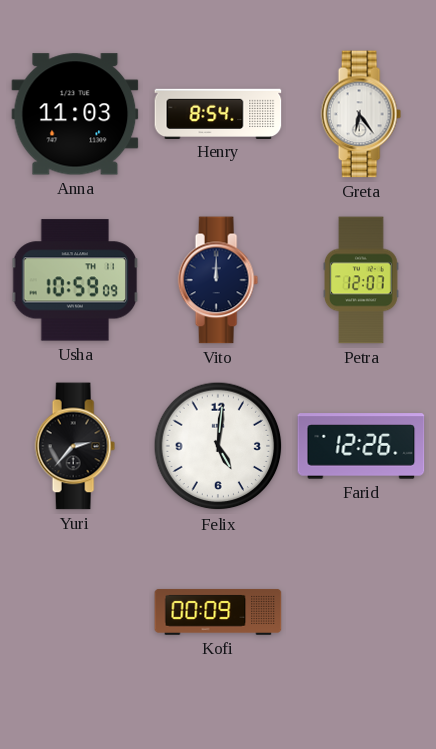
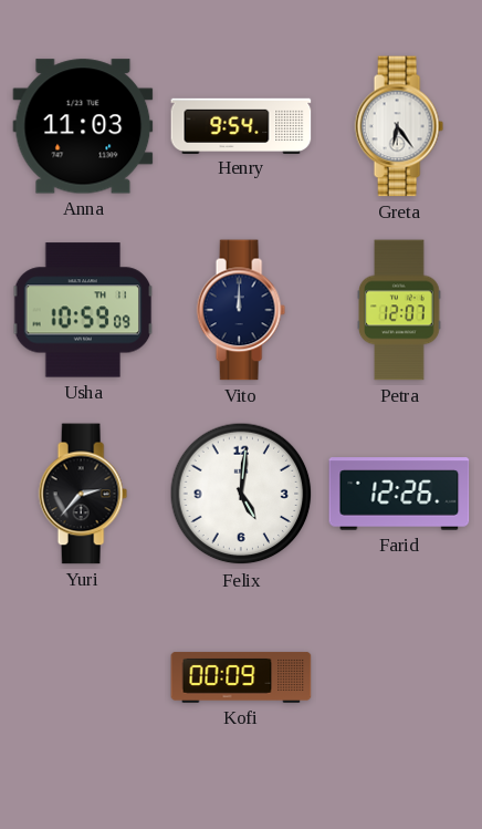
Henry: 8:54 -> 9:54
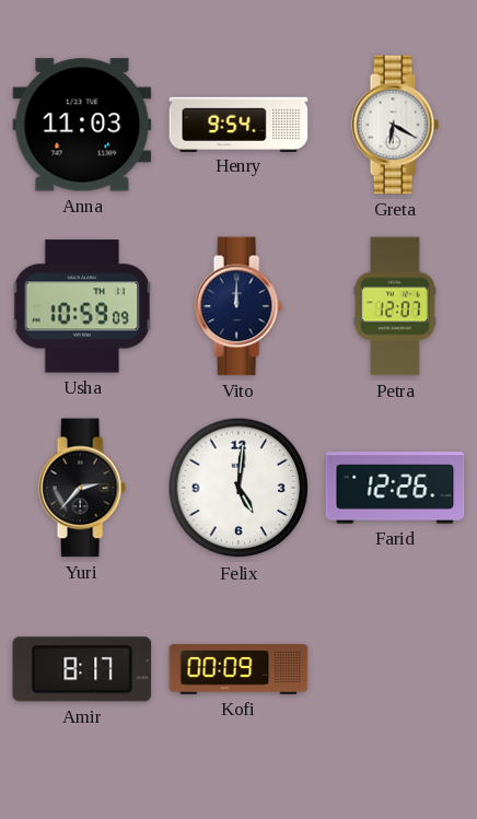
Greta: 6:24 -> 6:20
Amir: none -> 8:17
